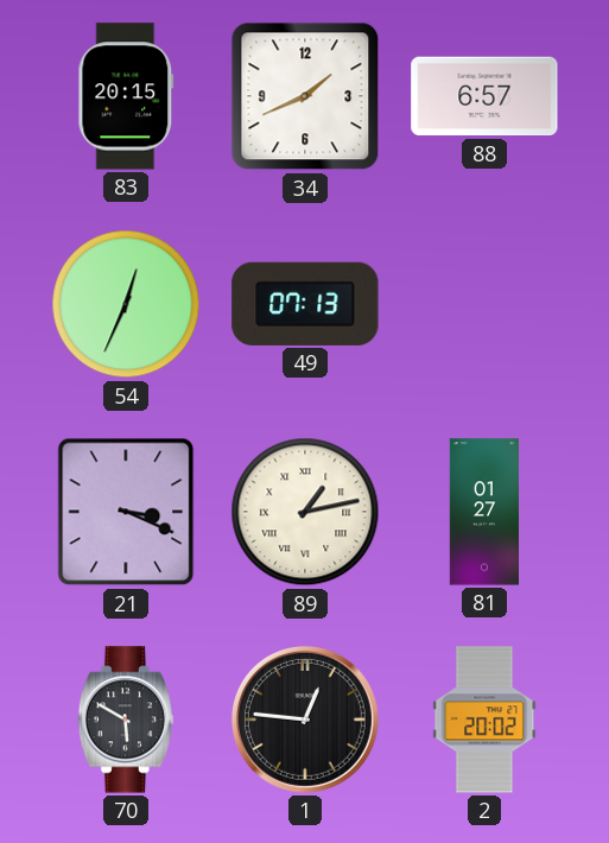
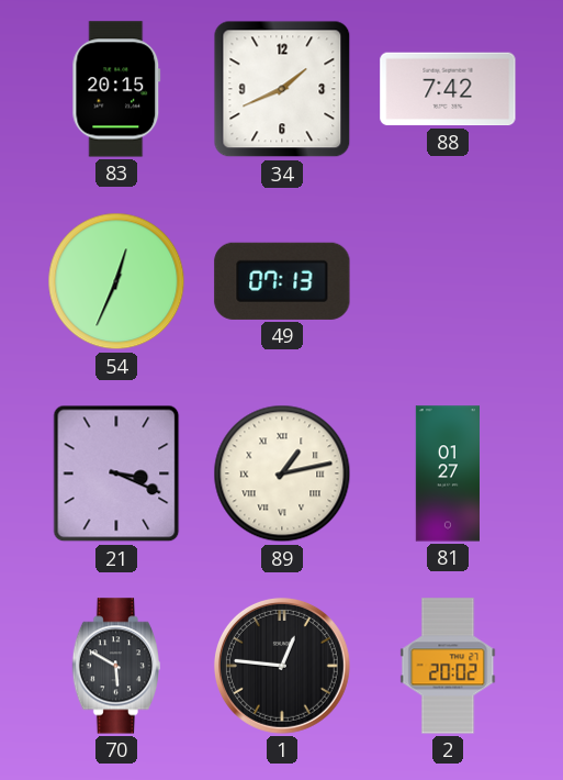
88: 6:57 -> 7:42
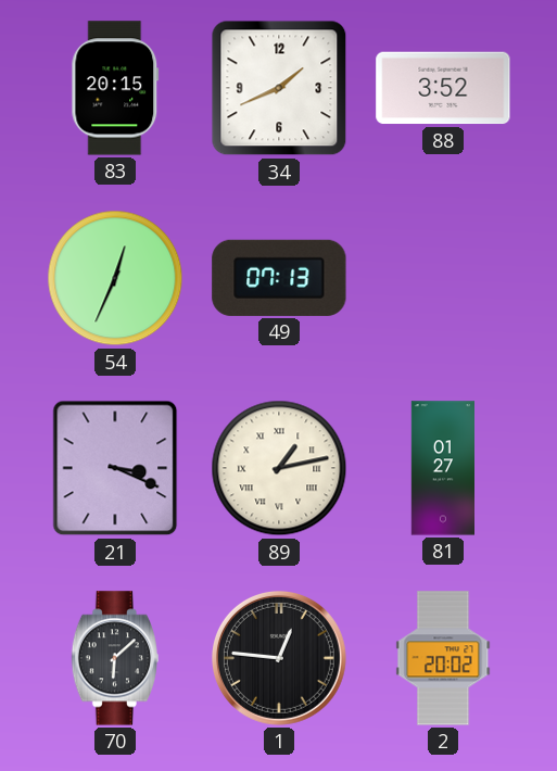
88: 7:42 -> 3:52
70: 5:50 -> 6:08
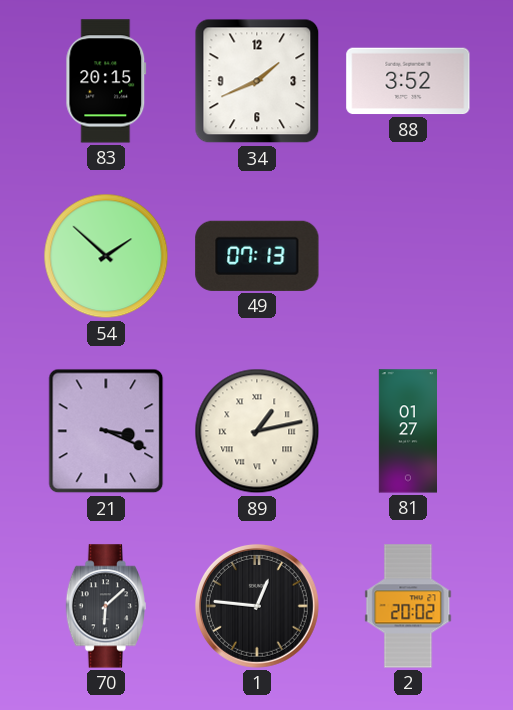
54: 12:34 -> 1:52
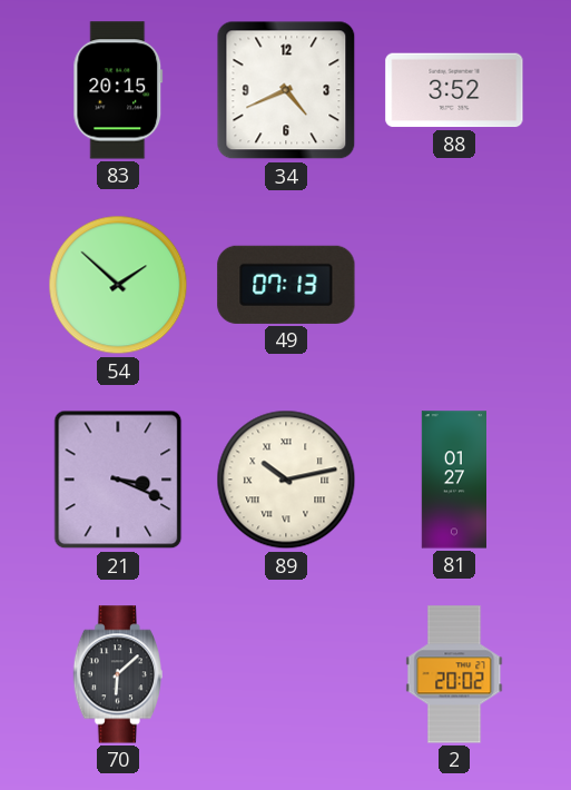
34: 1:41 -> 4:41
89: 1:13 -> 10:13
1: 12:46 -> none
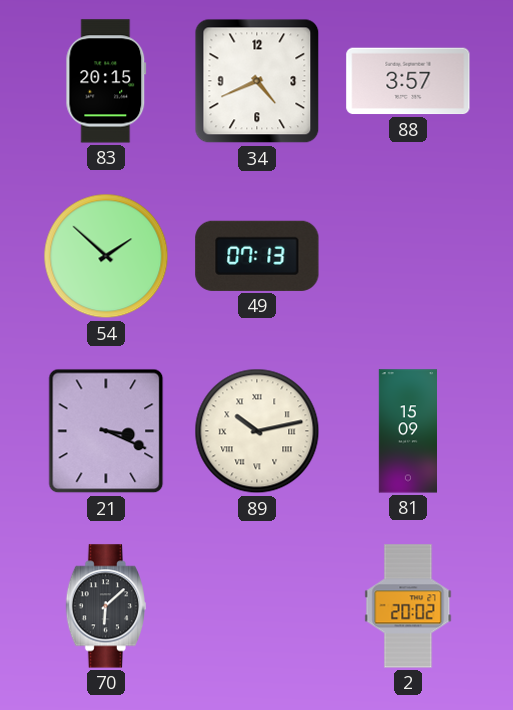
88: 3:52 -> 3:57
81: 01:27 -> 15:09
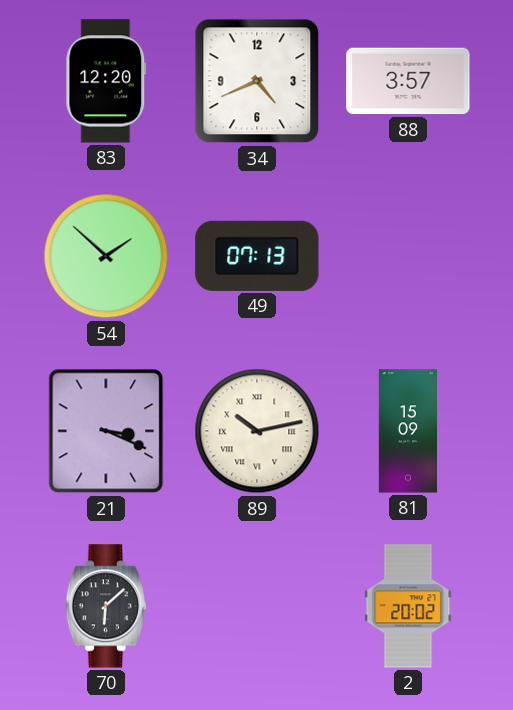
83: 20:15 -> 12:20
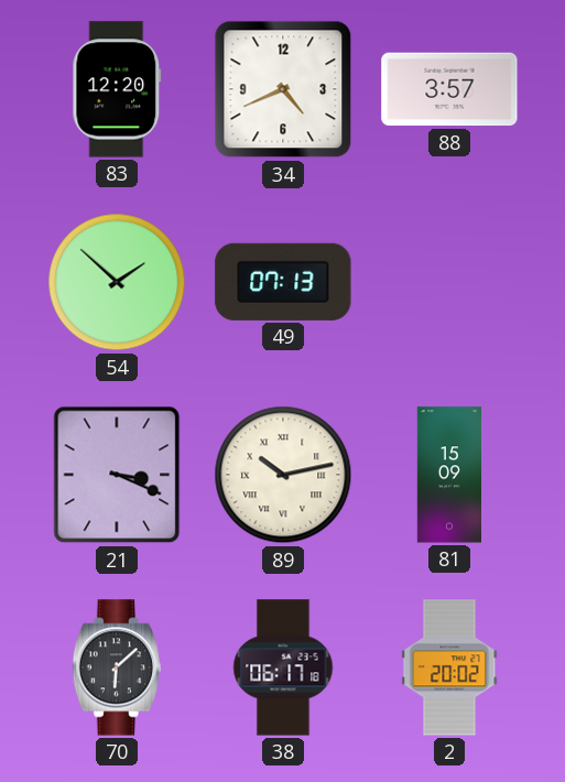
38: none -> 06:17
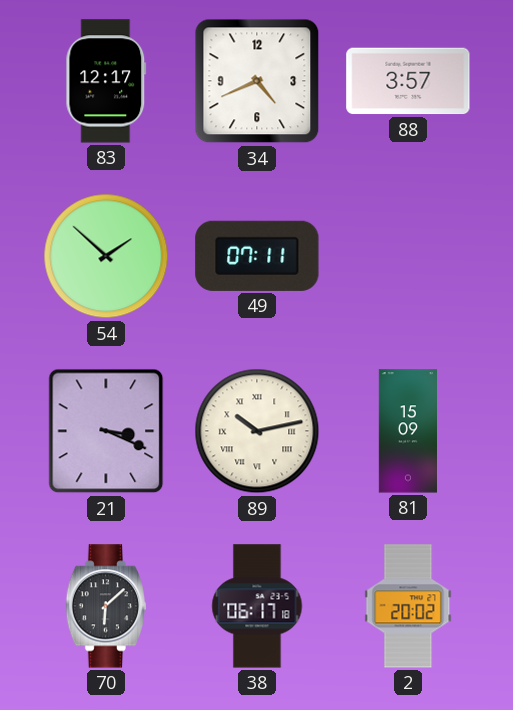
83: 12:20 -> 12:17
49: 07:13 -> 07:11
